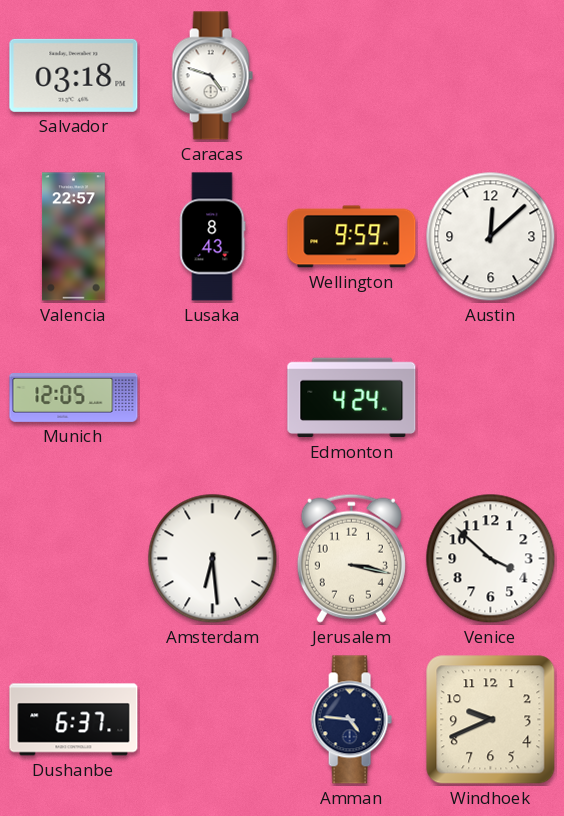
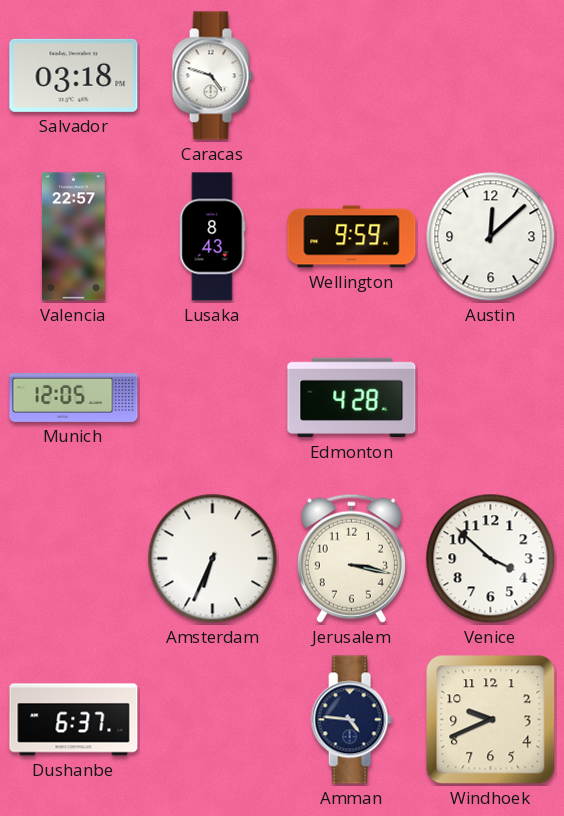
Edmonton: 4:24 -> 4:28
Amsterdam: 6:29 -> 6:34
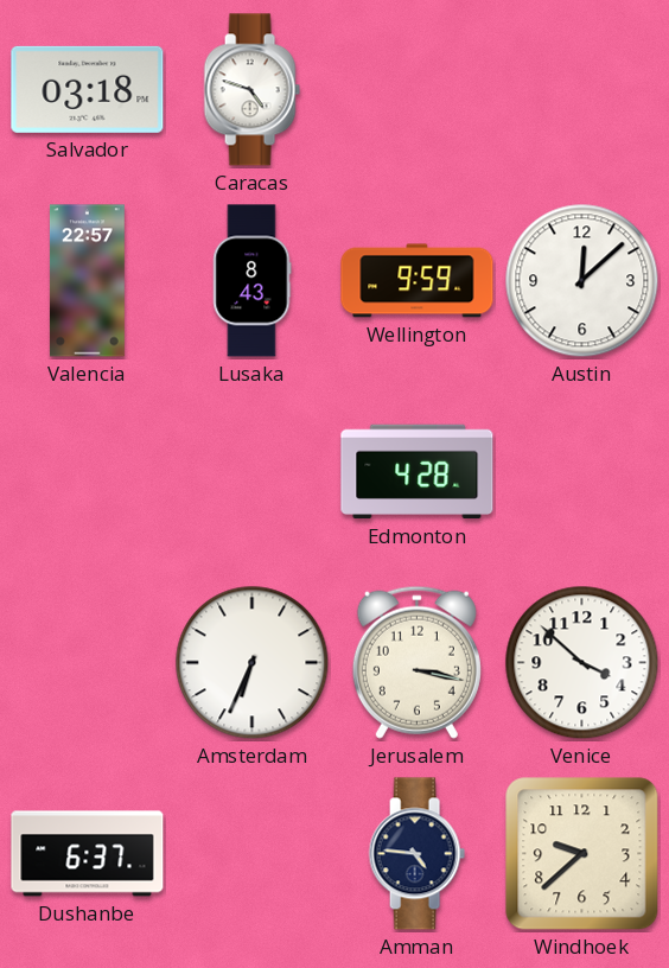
Munich: 12:05 -> none
Windhoek: 9:41 -> 9:38
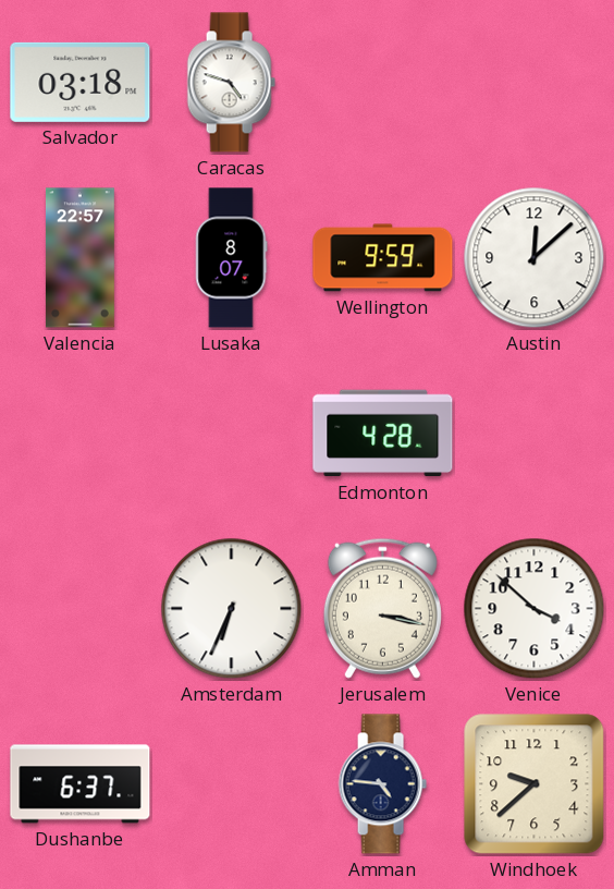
Lusaka: 8:43 -> 8:07
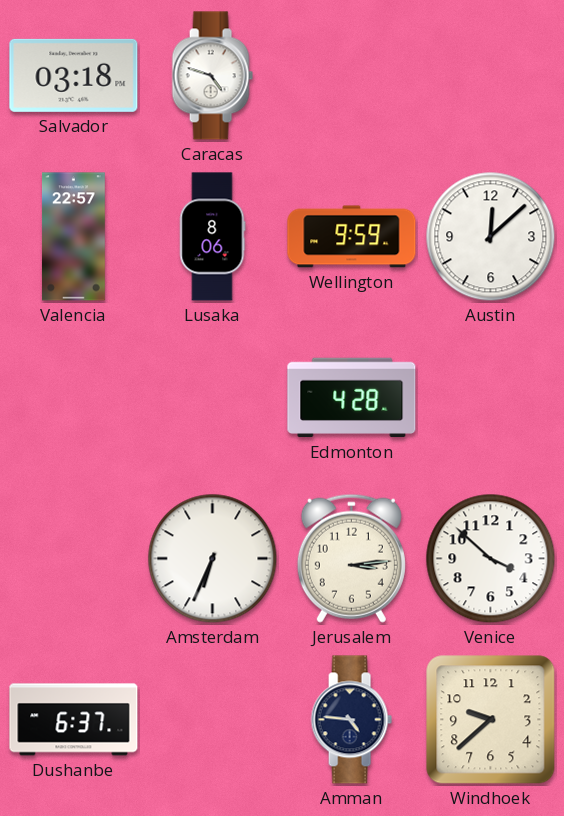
Lusaka: 8:07 -> 8:06
Jerusalem: 3:17 -> 3:14
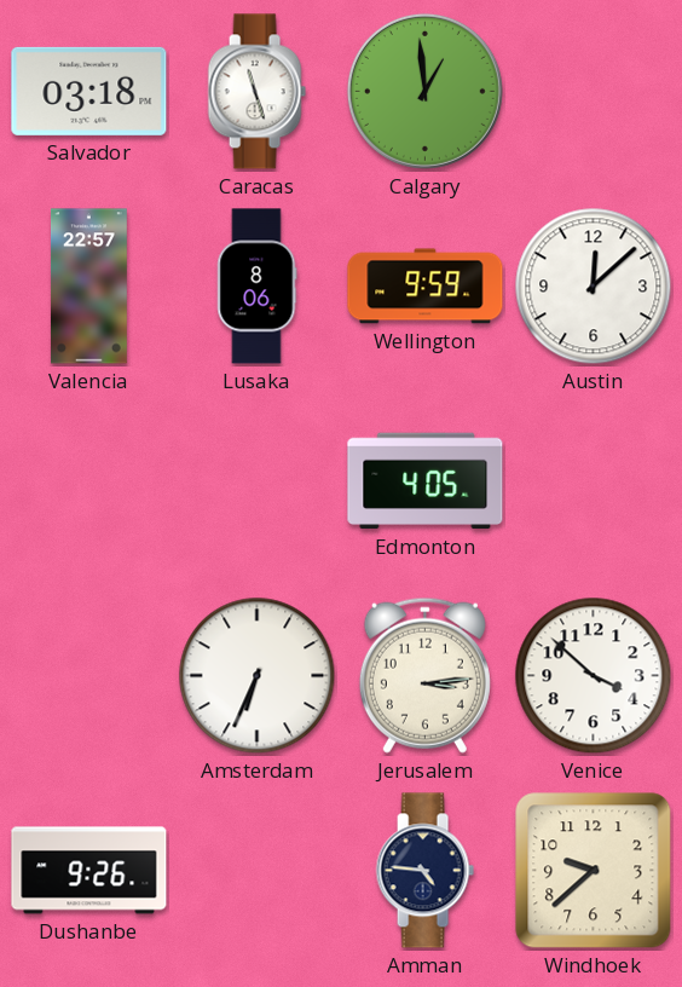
Caracas: 4:48 -> 11:27
Calgary: none -> 12:59
Edmonton: 4:28 -> 4:05
Dushanbe: 6:37 -> 9:26
